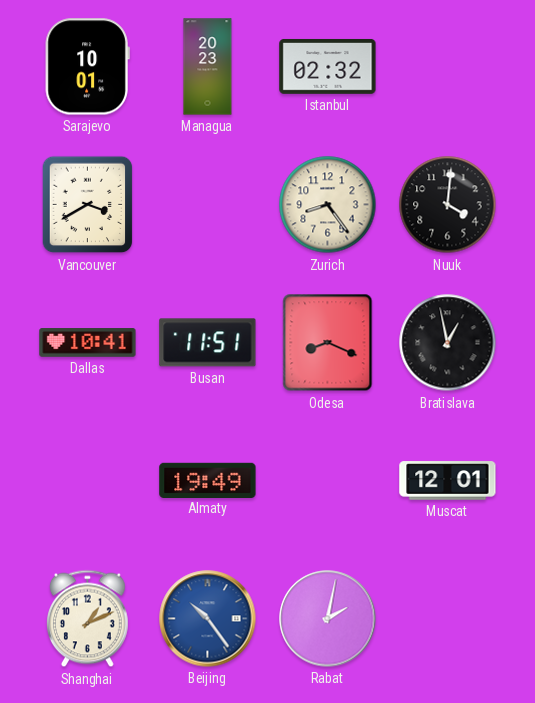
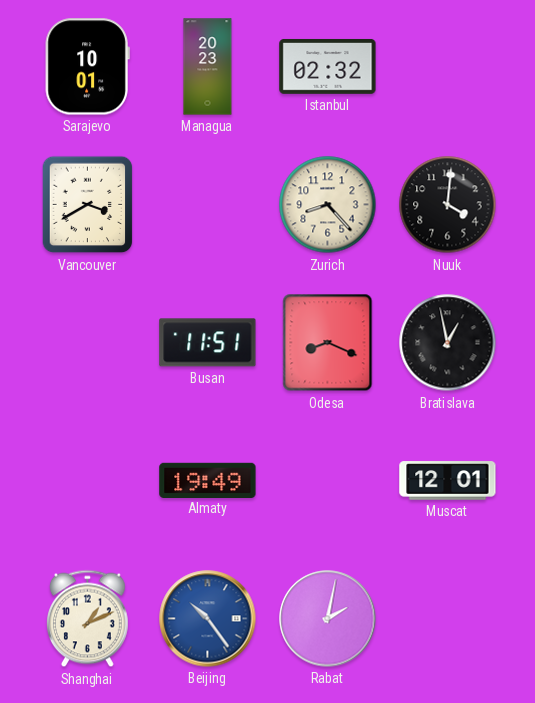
Zurich: 8:24 -> 8:23
Dallas: 10:41 -> none
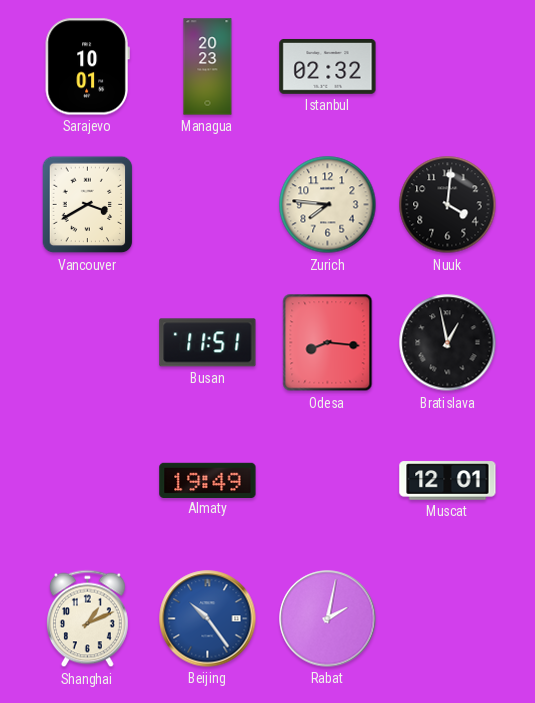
Zurich: 8:23 -> 7:46
Odesa: 8:19 -> 8:16
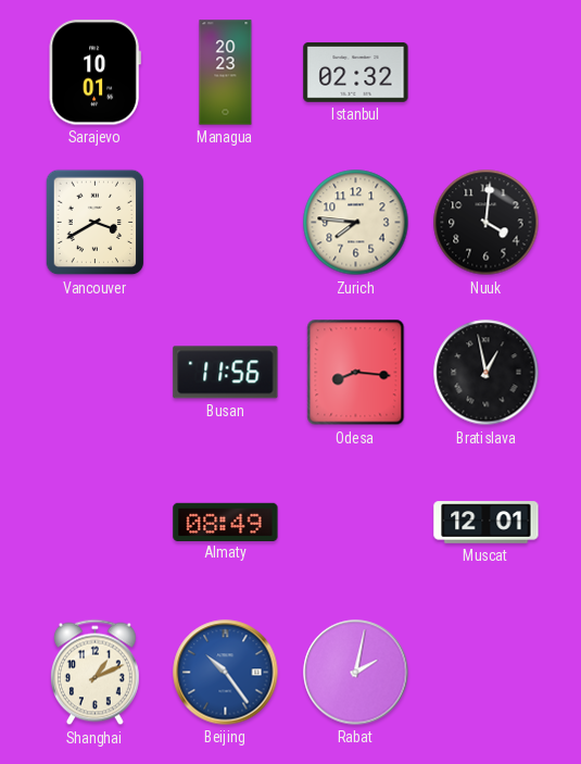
Busan: 11:51 -> 11:56
Almaty: 19:49 -> 08:49
